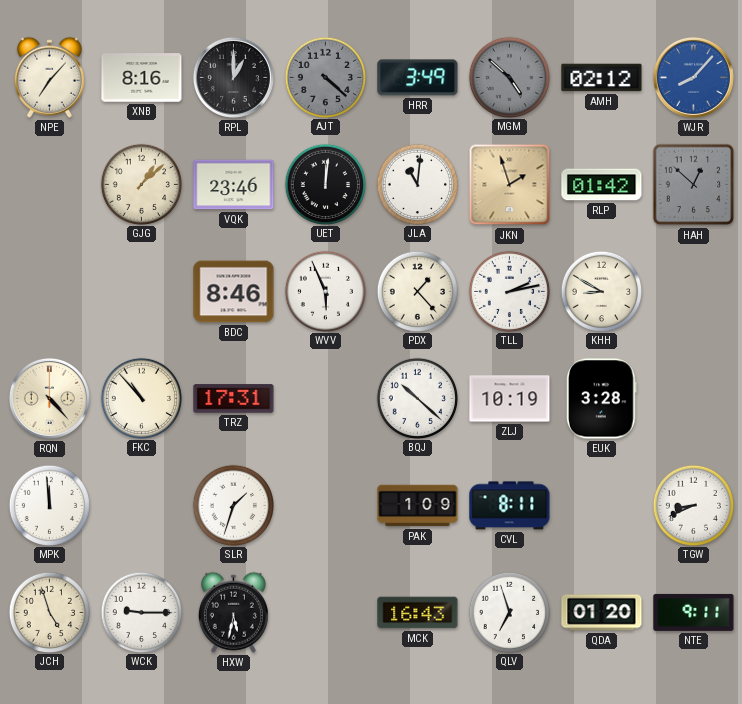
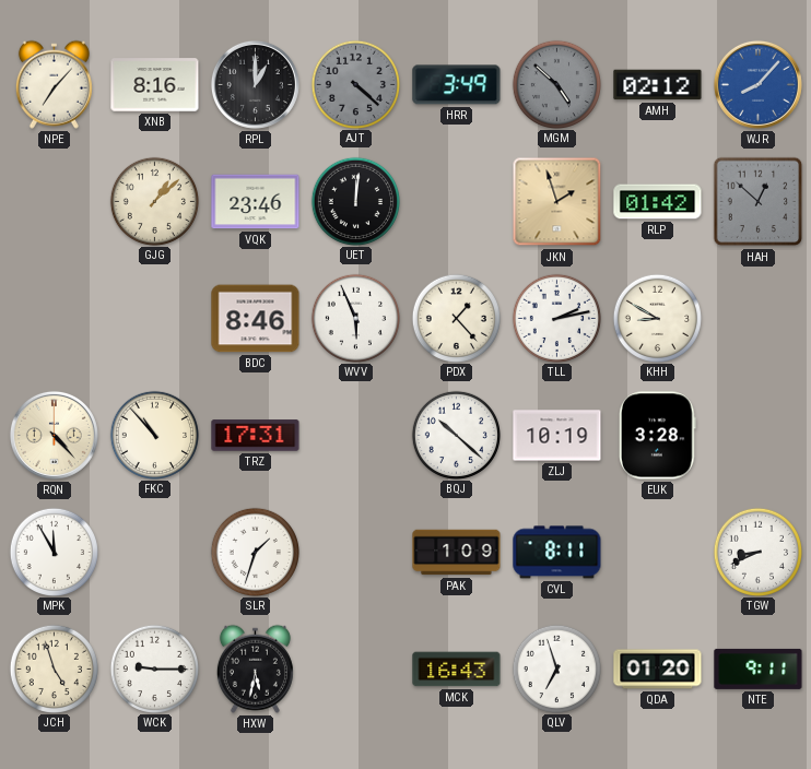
JLA: 11:01 -> none
MPK: 11:59 -> 11:55
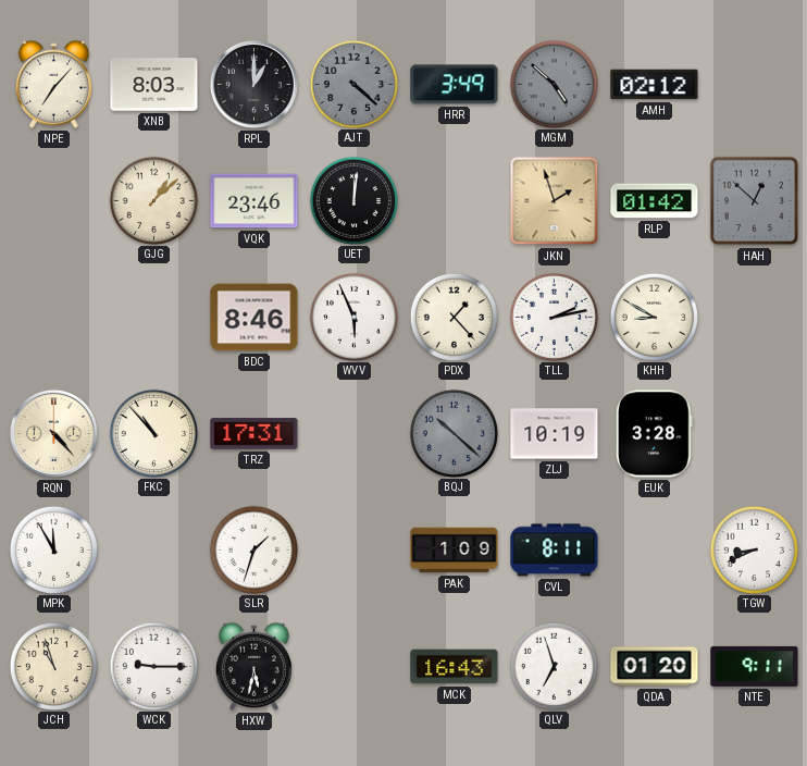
XNB: 8:16 -> 8:03
WJR: 8:07 -> none
BQJ dial: white -> grey
JCH: 4:57 -> 10:57
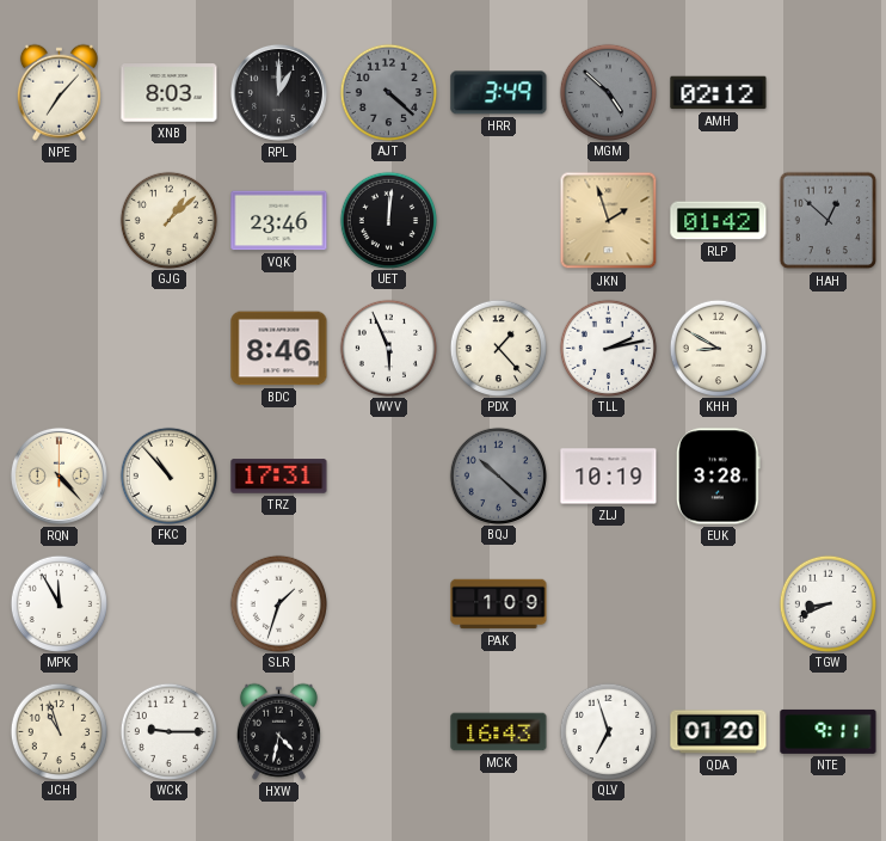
CVL: 8:11 -> none
HXW: 5:32 -> 4:32
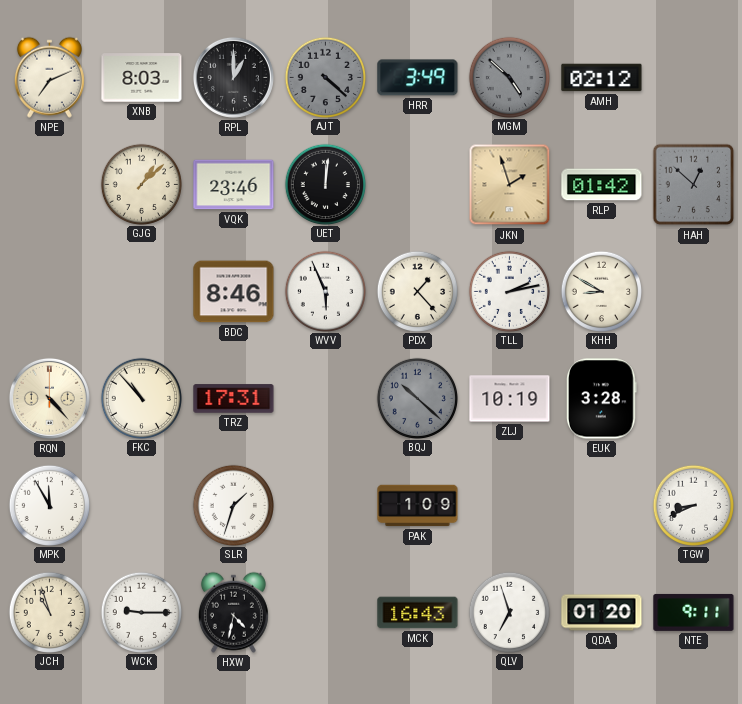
NPE: 7:07 -> 7:11
